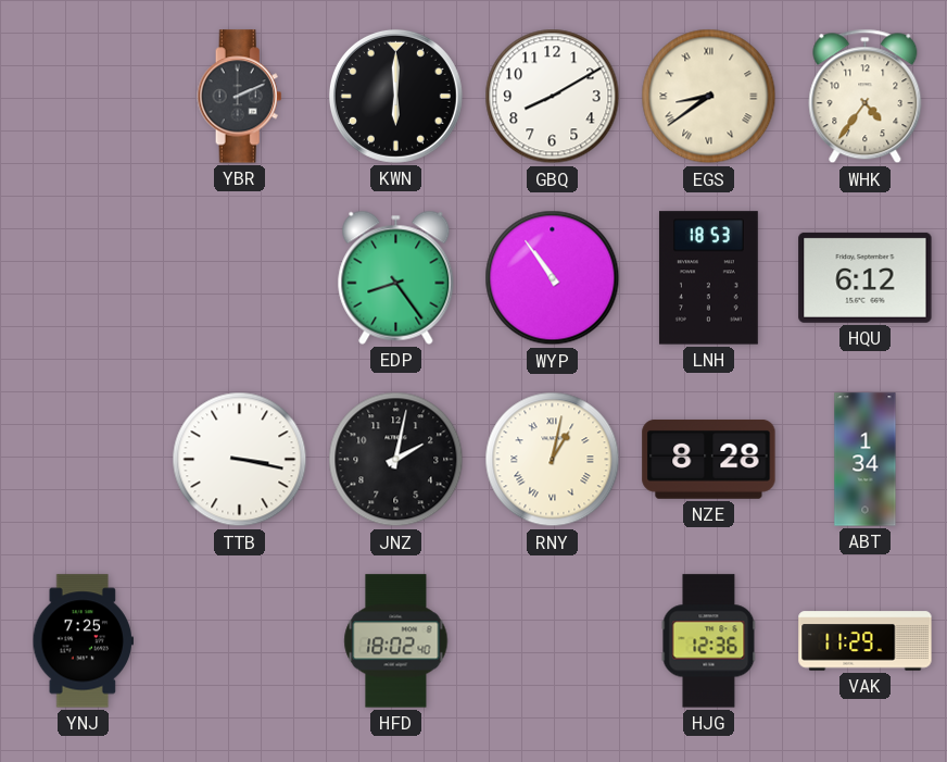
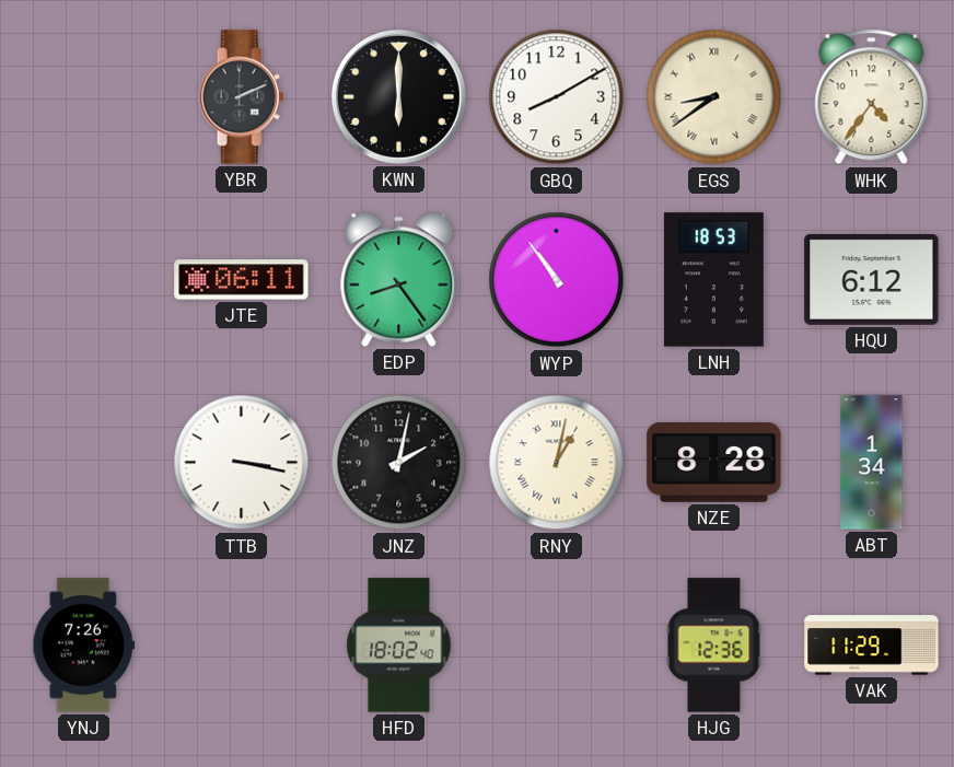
JTE: none -> 06:11
YNJ: 7:25 -> 7:26
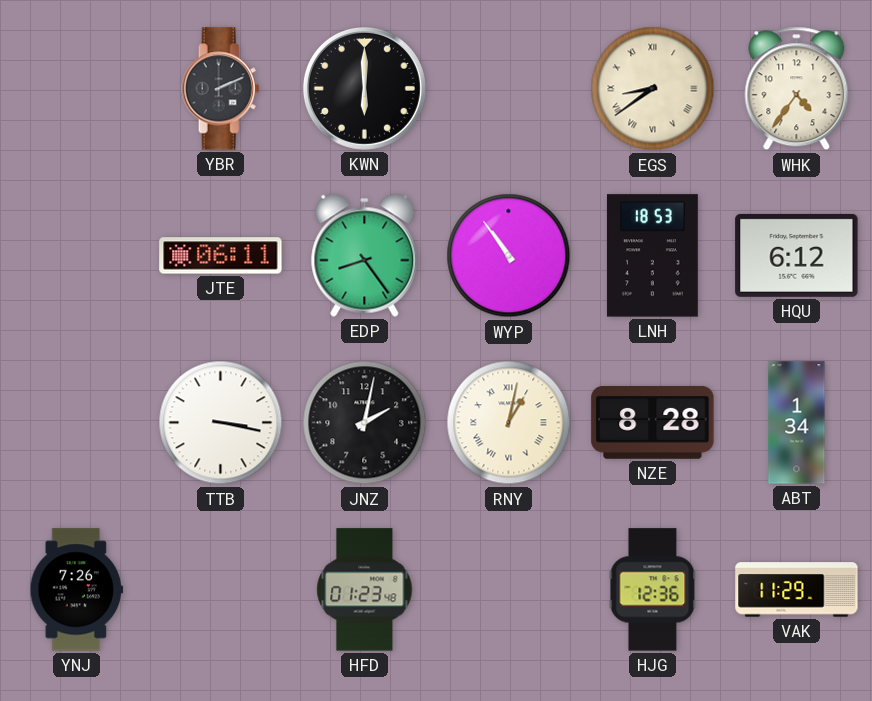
GBQ: 8:10 -> none
HFD: 18:02 -> 01:23
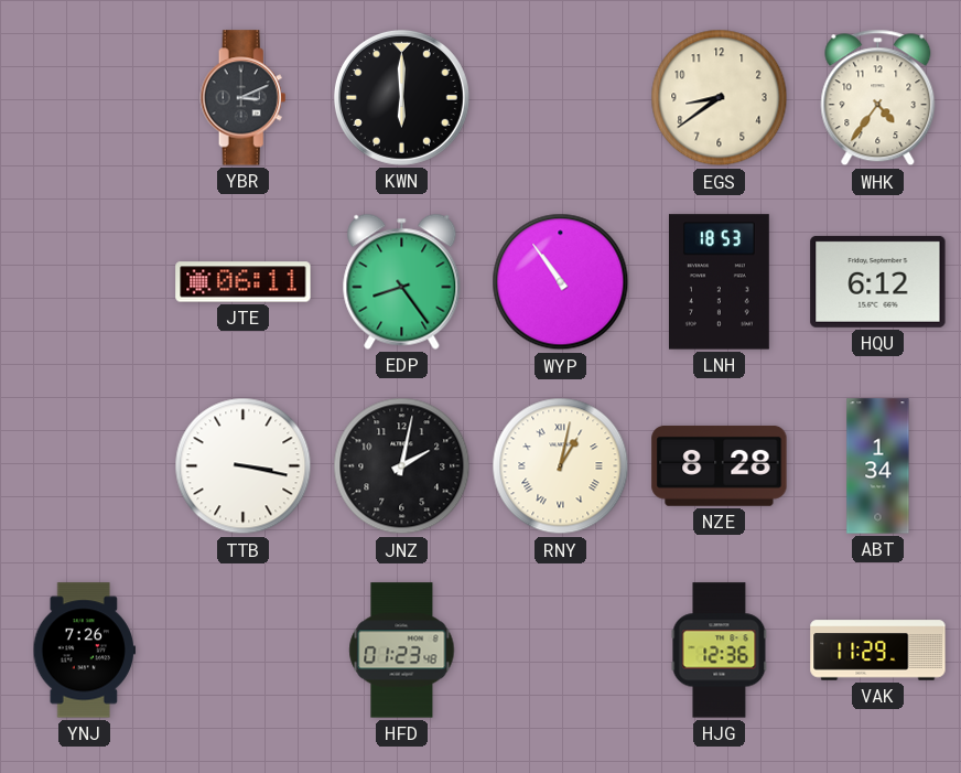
YBR: 2:11 -> 3:11
EGS numerals: Roman -> Arabic
